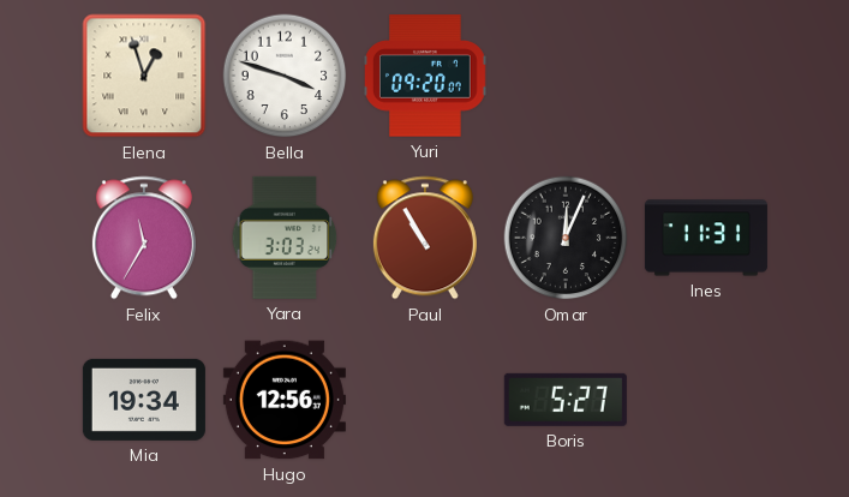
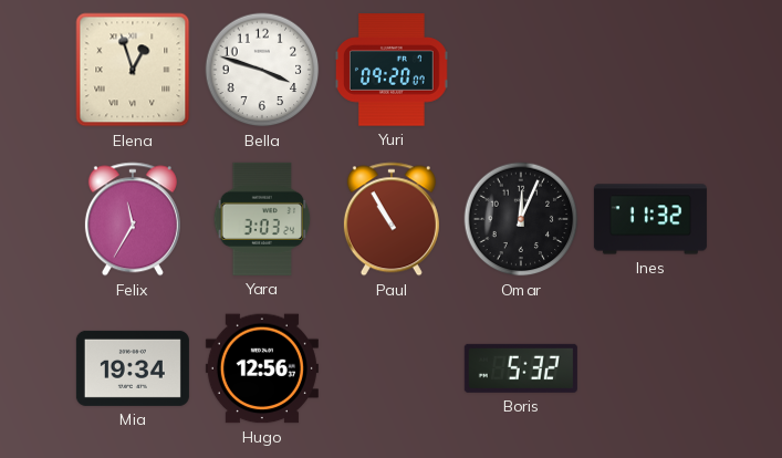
Ines: 11:31 -> 11:32
Boris: 5:27 -> 5:32
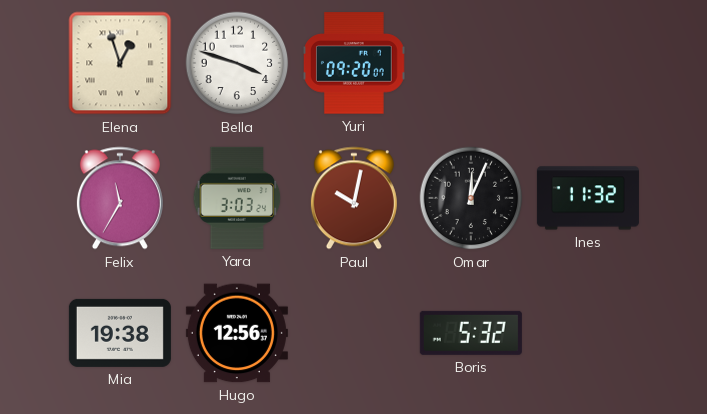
Paul: 10:55 -> 10:02
Mia: 19:34 -> 19:38
